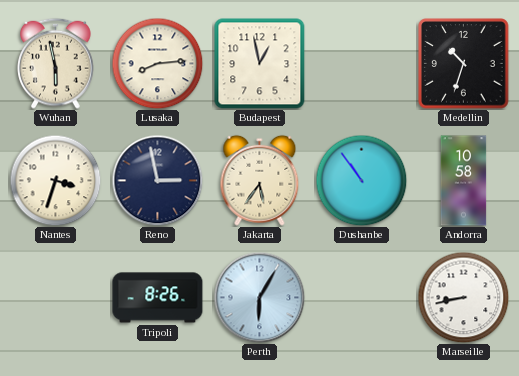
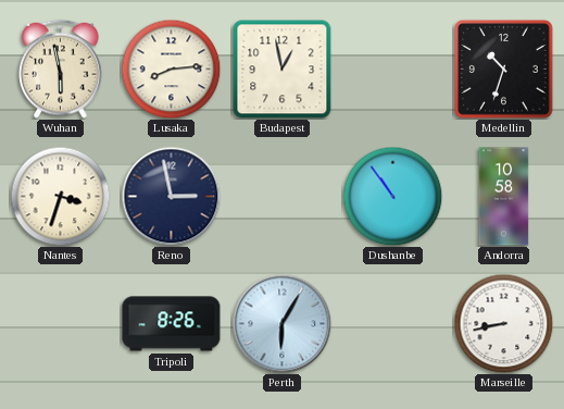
Jakarta: 5:36 -> none
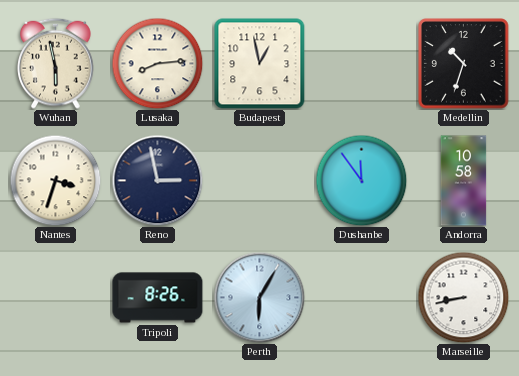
Dushanbe: 10:54 -> 11:54
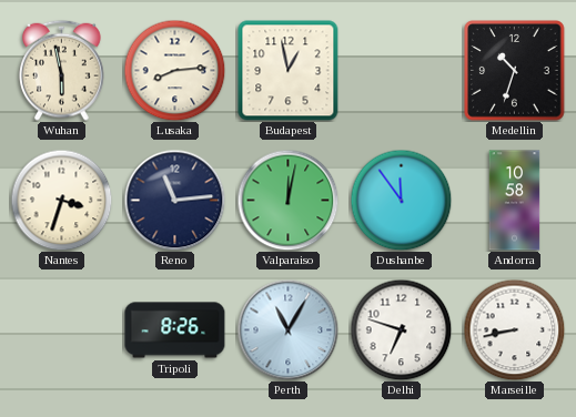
Reno: 2:58 -> 11:14
Valparaiso: none -> 12:02
Perth: 6:05 -> 11:05
Delhi: none -> 6:48
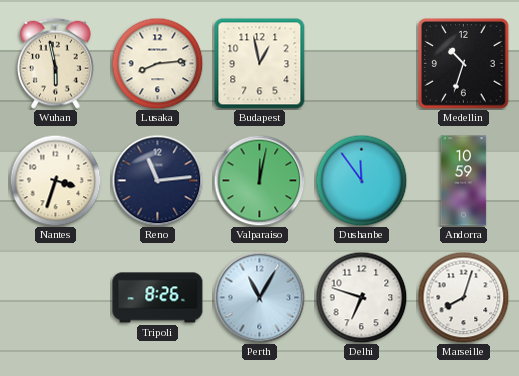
Andorra: 10:58 -> 10:59
Marseille: 8:43 -> 8:03
